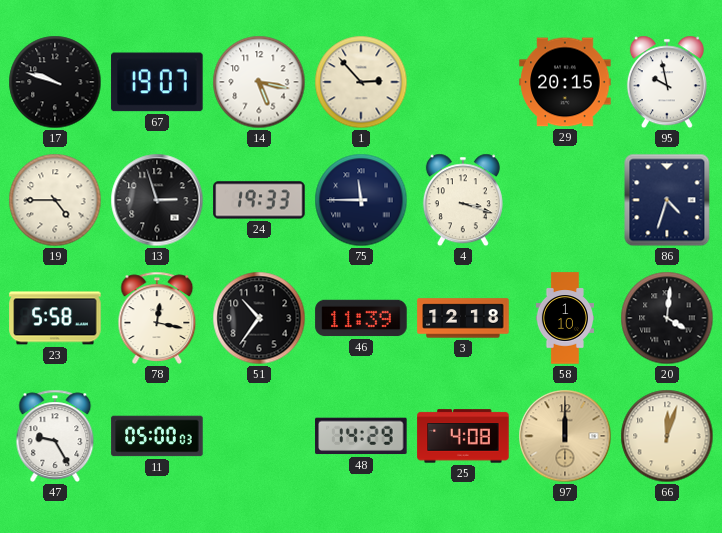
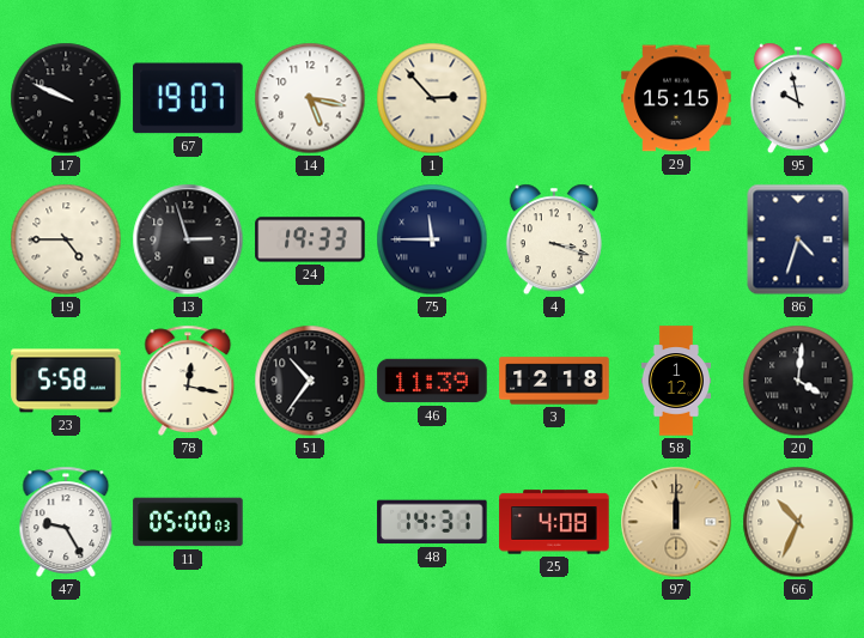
17: 9:48 -> 9:49
29: 20:15 -> 15:15
58: 1:10 -> 1:12
48: 14:29 -> 14:31
66: 12:03 -> 10:34
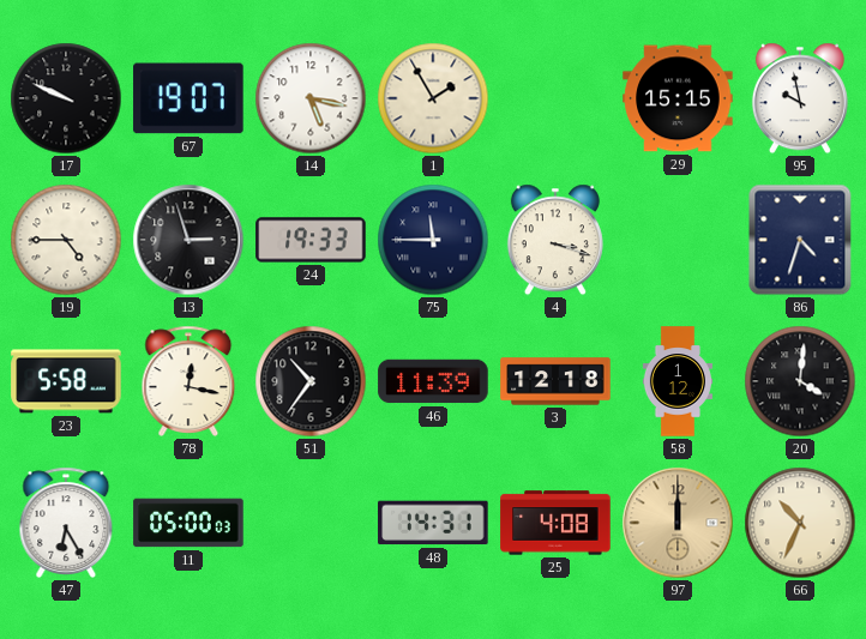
1: 2:53 -> 1:55
47: 9:25 -> 6:25
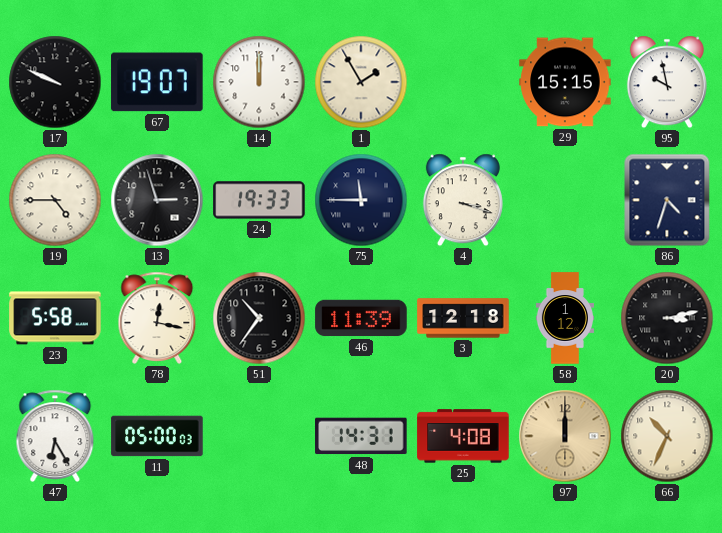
14: 5:17 -> 12:00
20: 4:01 -> 3:13
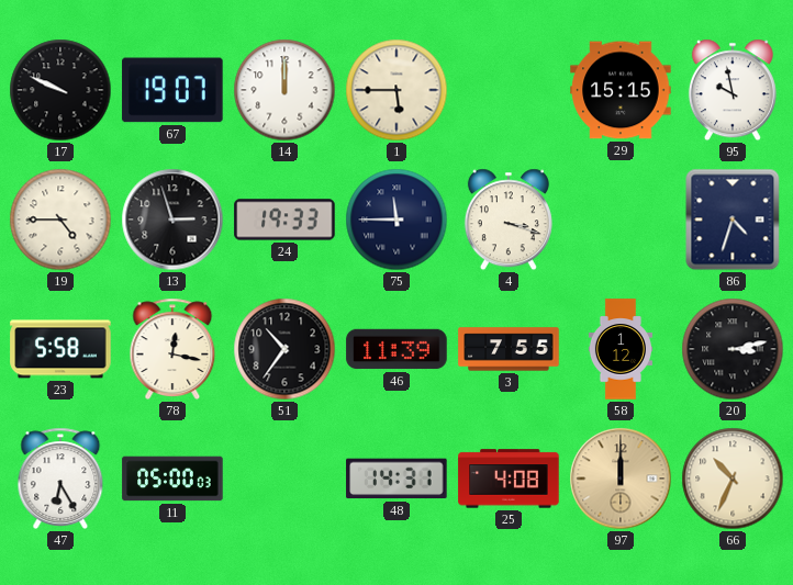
1: 1:55 -> 5:45
3: 12:18 -> 7:55
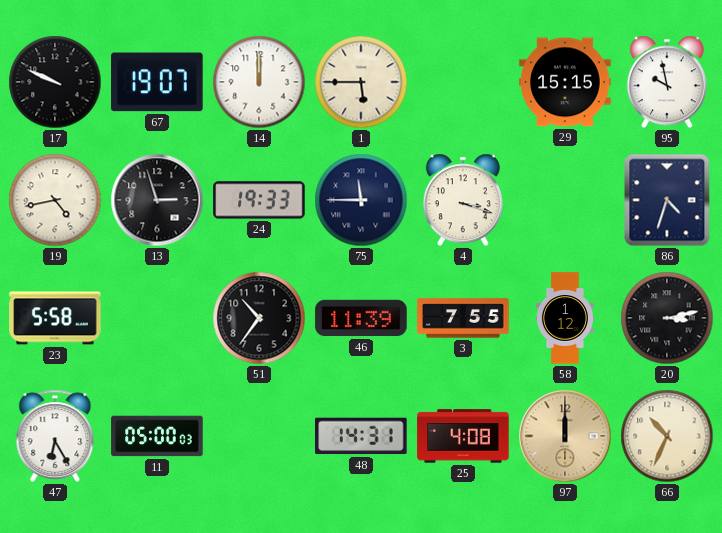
19: 4:45 -> 4:43
78: 12:17 -> none
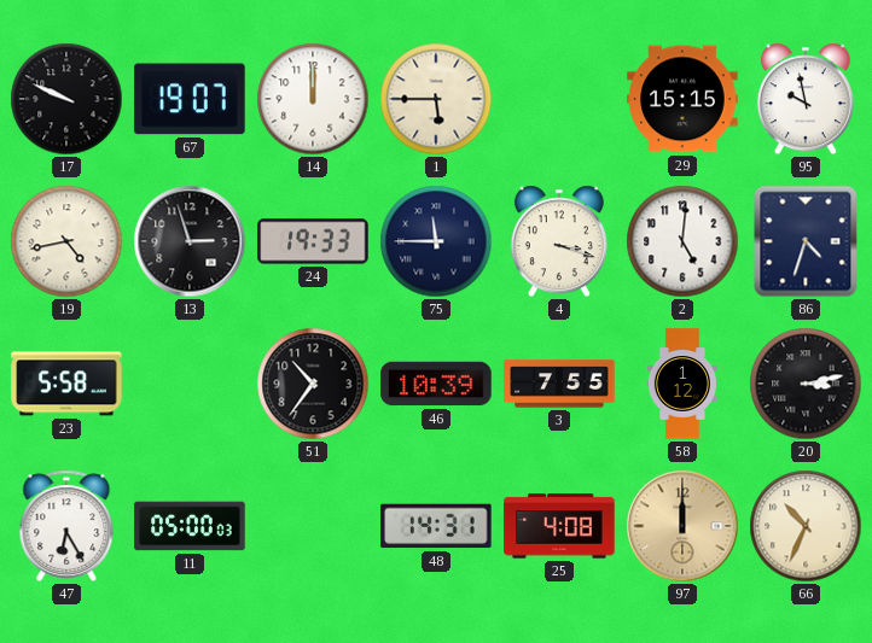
2: none -> 5:01
46: 11:39 -> 10:39
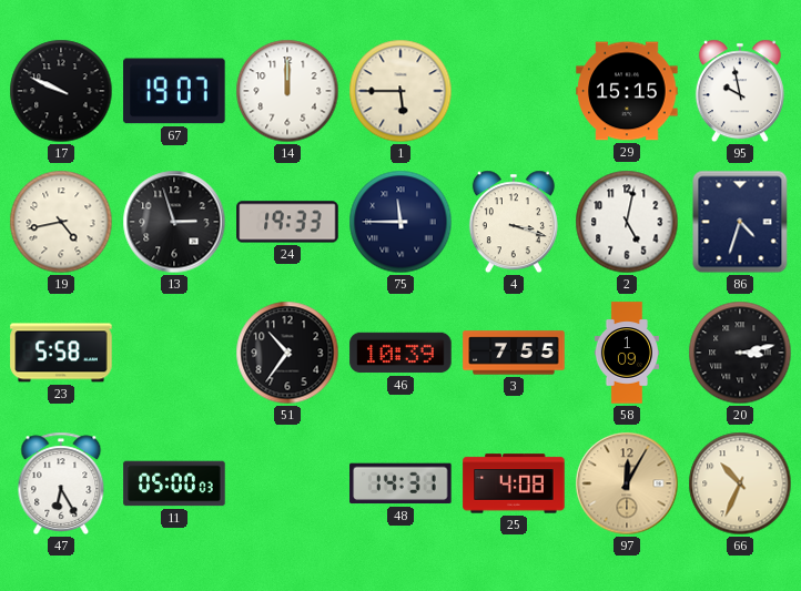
2: 5:01 -> 5:02
58: 1:12 -> 1:09
97: 12:00 -> 12:05
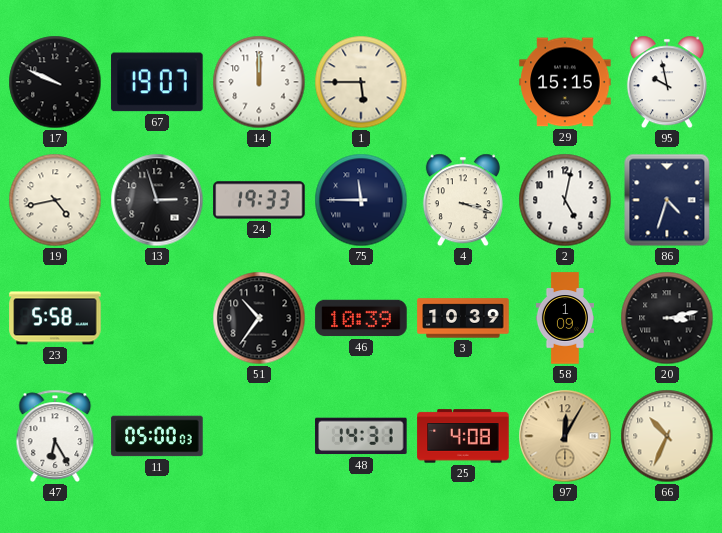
3: 7:55 -> 10:39
